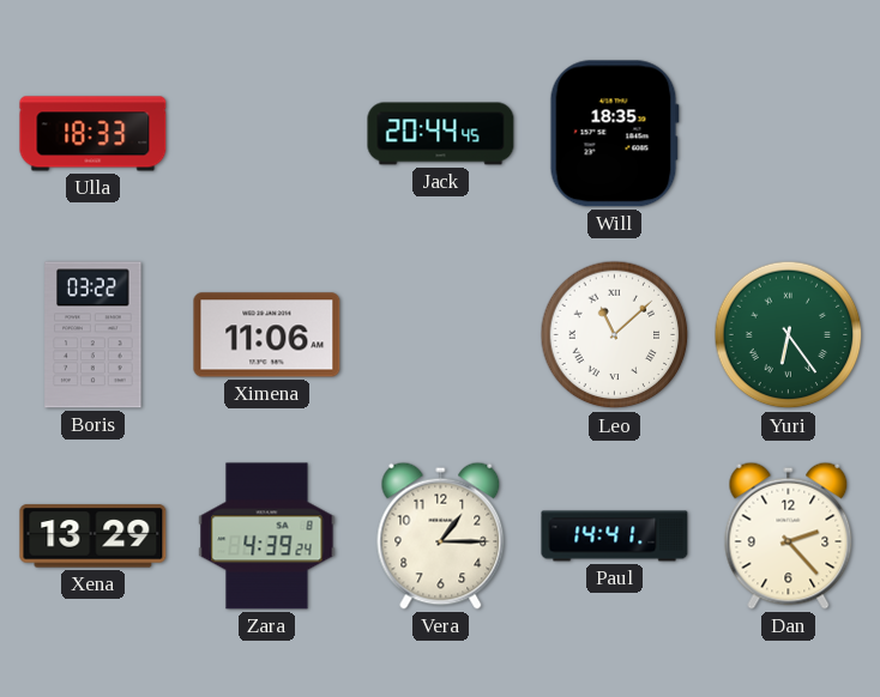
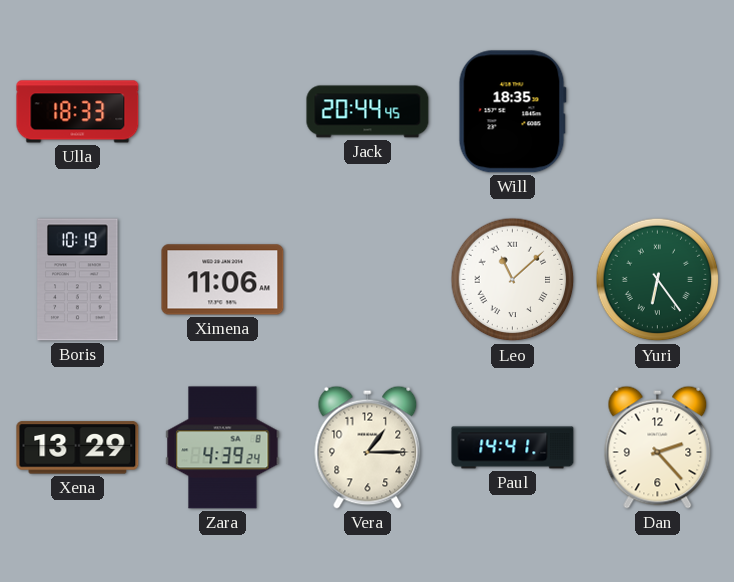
Boris: 03:22 -> 10:19
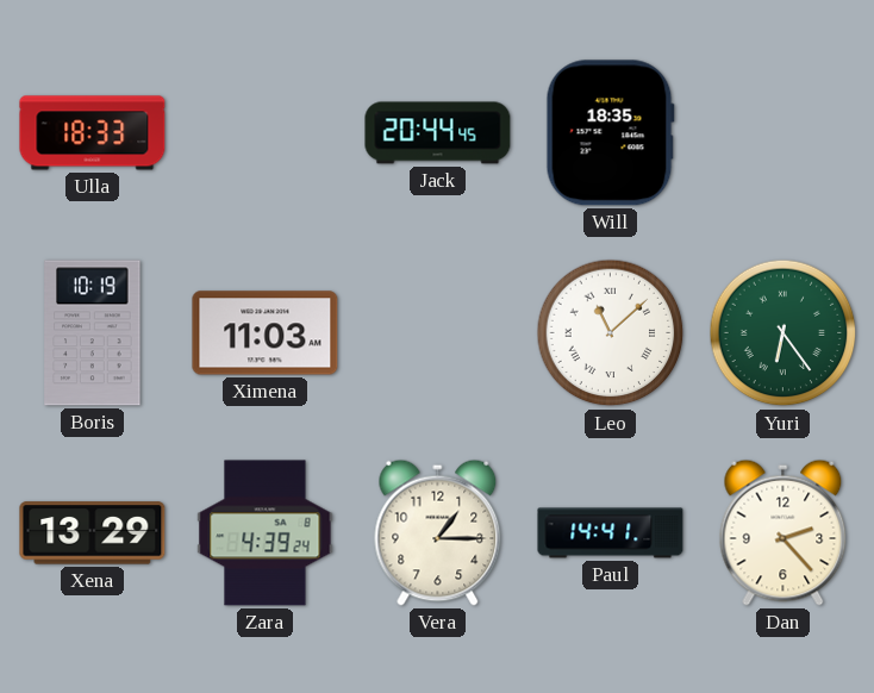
Ximena: 11:06 -> 11:03
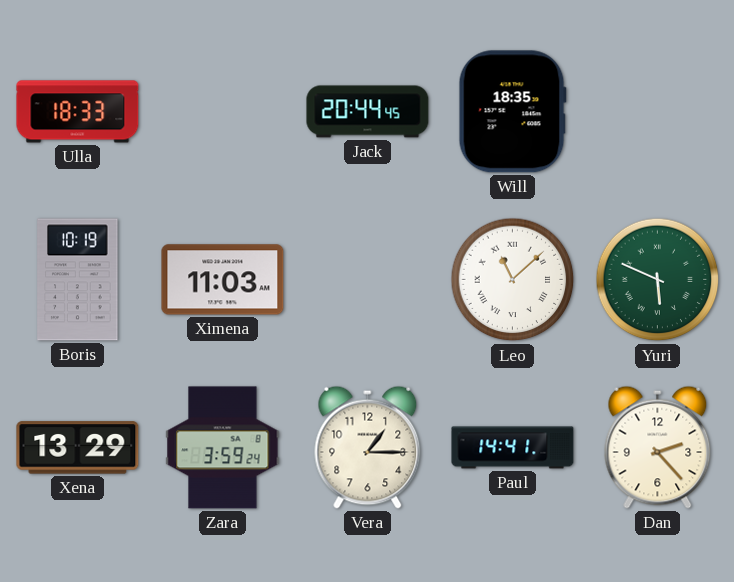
Yuri: 6:24 -> 5:49
Zara: 4:39 -> 3:59
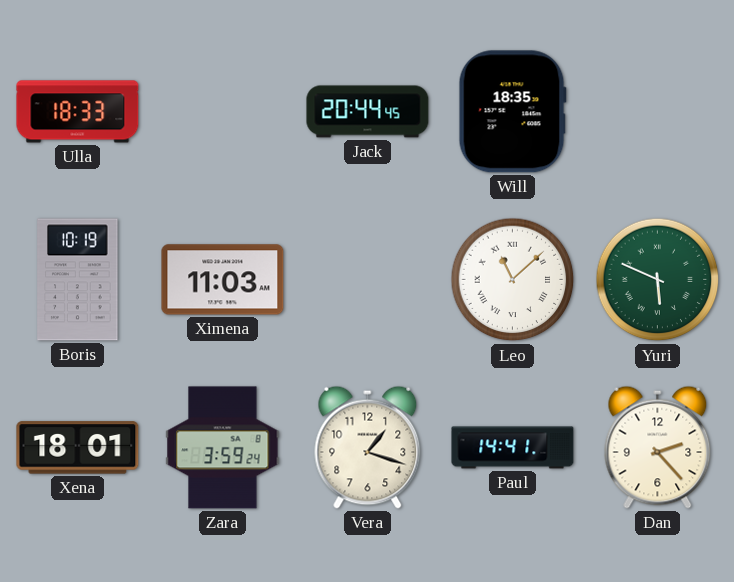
Xena: 13:29 -> 18:01
Vera: 1:15 -> 1:18
